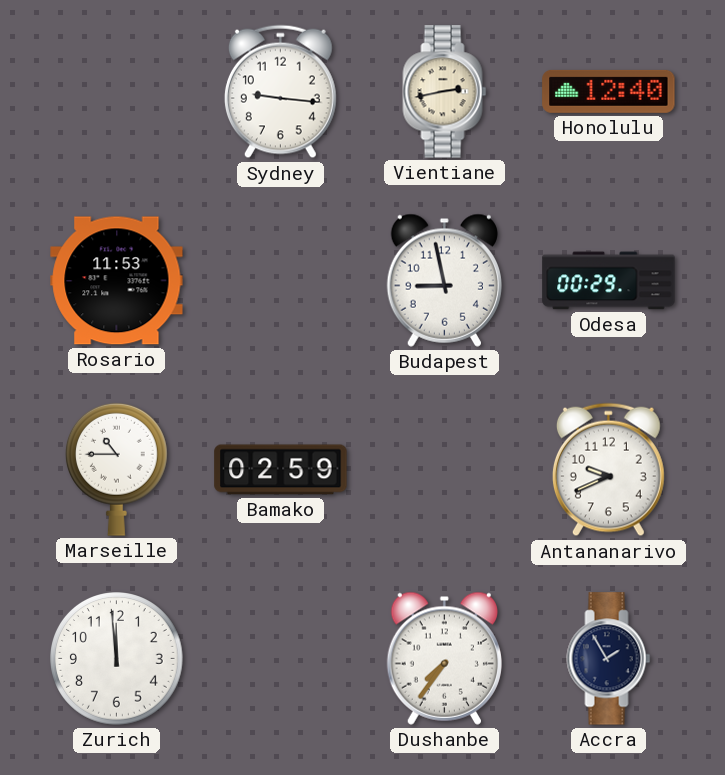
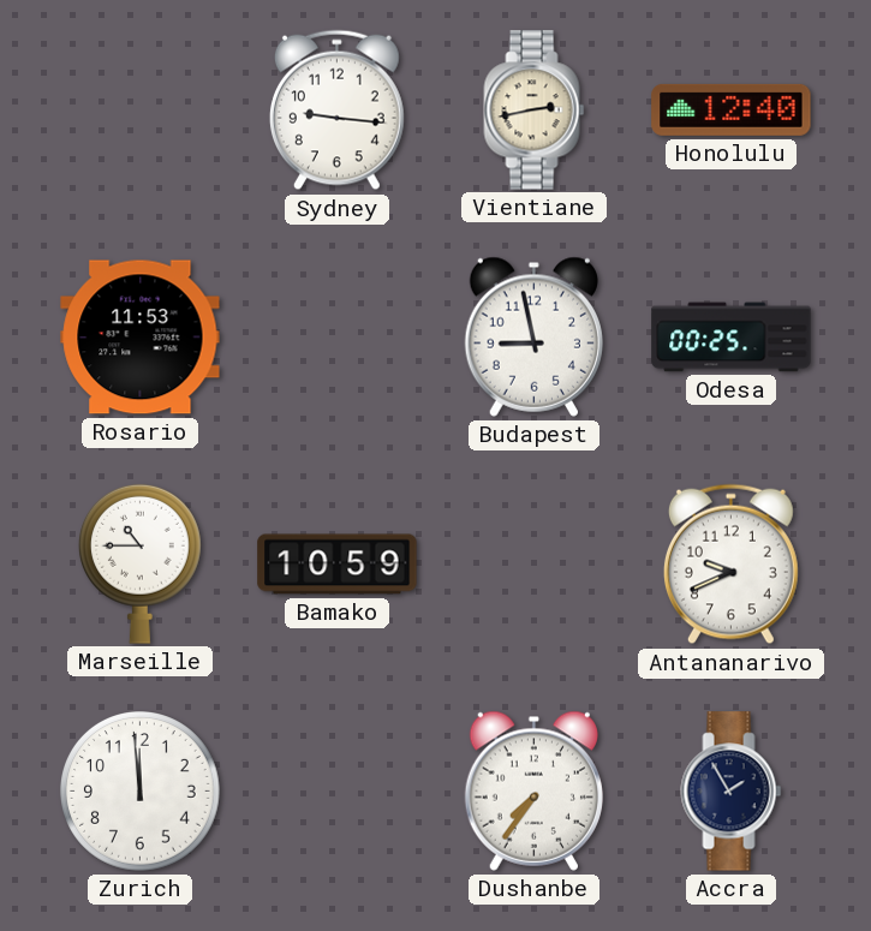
Odesa: 00:29 -> 00:25
Bamako: 02:59 -> 10:59
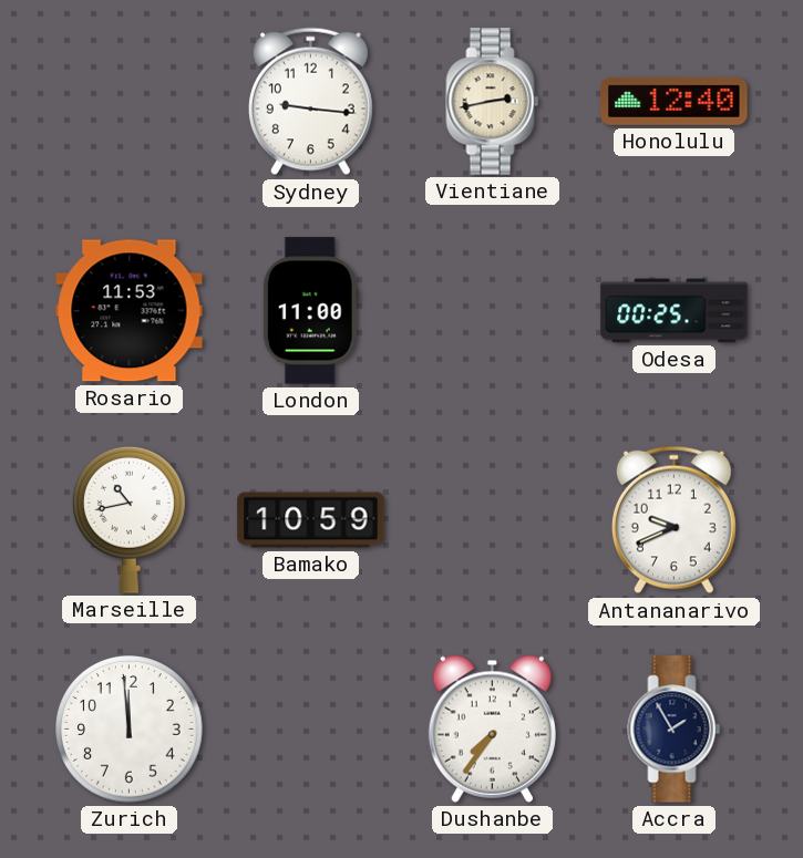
London: none -> 11:00
Budapest: 8:58 -> none
Marseille: 10:45 -> 10:43
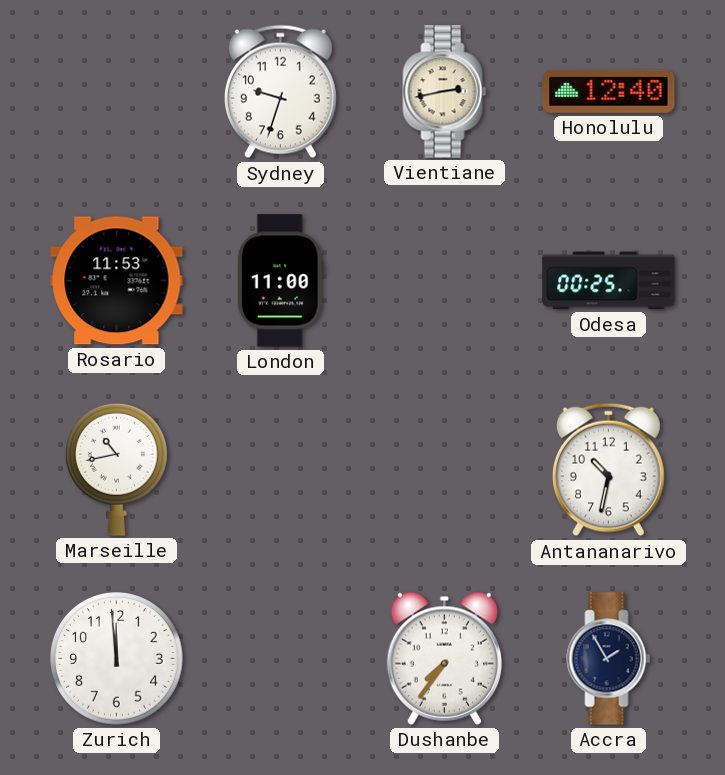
Sydney: 9:16 -> 9:33
Bamako: 10:59 -> none
Antananarivo: 9:41 -> 10:32
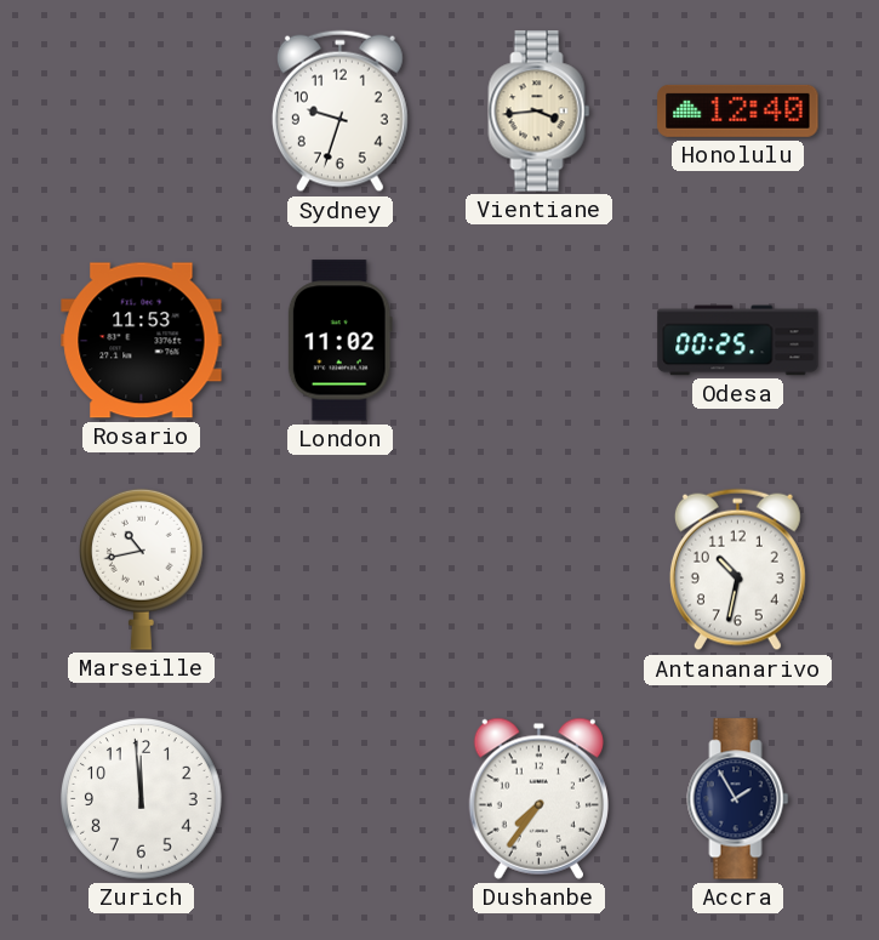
Vientiane: 2:43 -> 3:44
London: 11:00 -> 11:02
